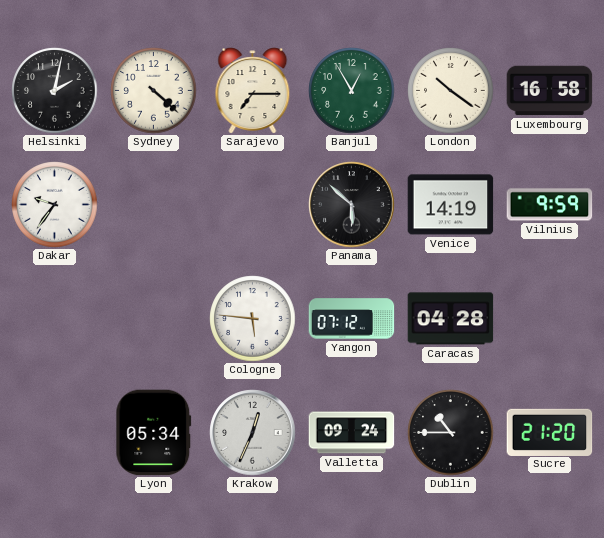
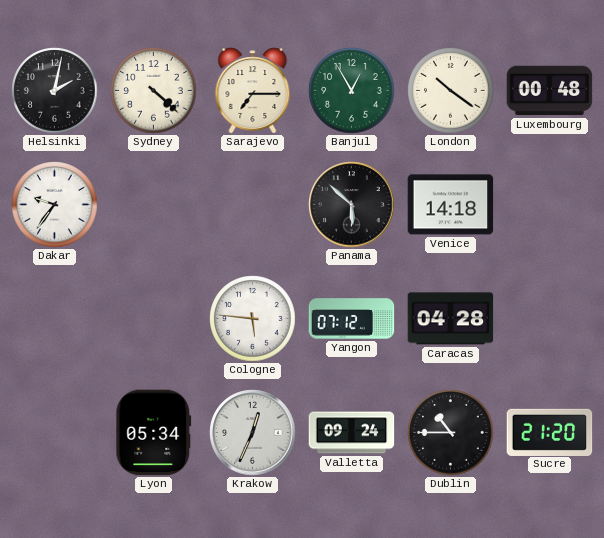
Luxembourg: 16:58 -> 00:48
Venice: 14:19 -> 14:18
Vilnius: 9:59 -> none
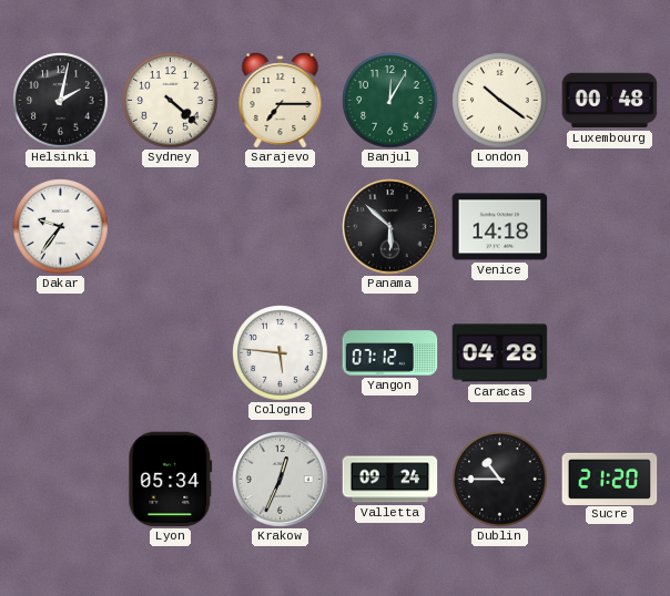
Banjul: 12:55 -> 12:05
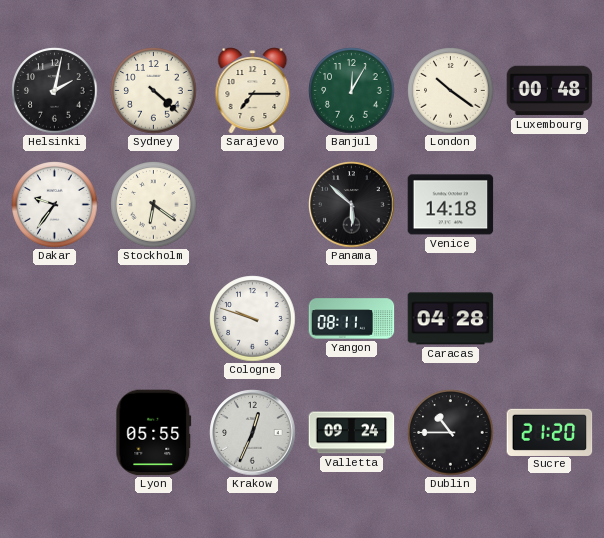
Stockholm: none -> 6:21
Cologne: 5:46 -> 9:48
Yangon: 07:12 -> 08:11
Lyon: 05:34 -> 05:55
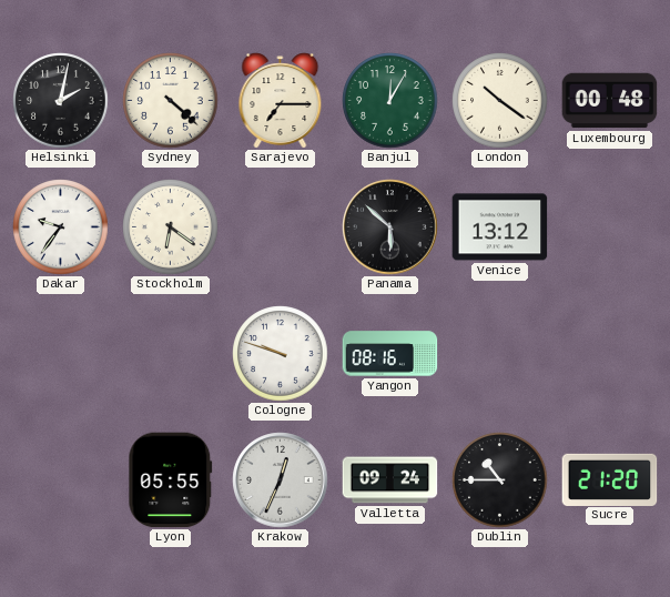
Venice: 14:18 -> 13:12
Yangon: 08:11 -> 08:16
Caracas: 04:28 -> none
